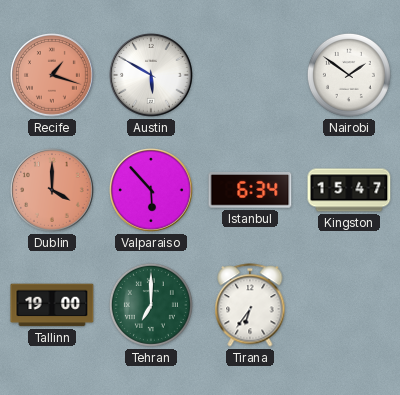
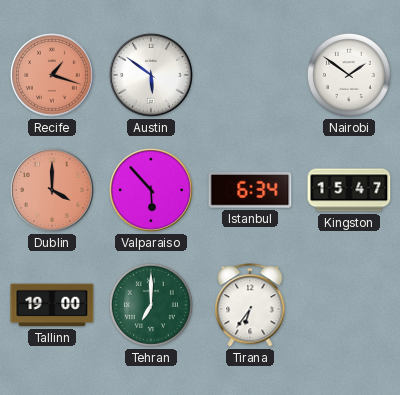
Austin: 5:50 -> 5:51
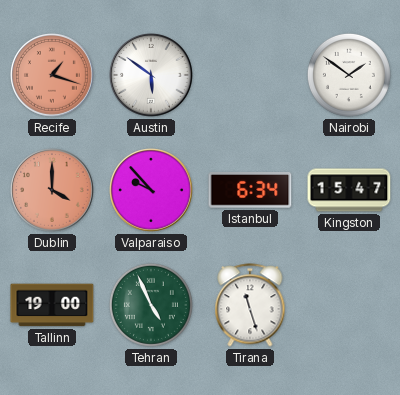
Valparaiso: 5:53 -> 9:53
Tehran: 7:00 -> 4:56
Tirana: 6:36 -> 11:27
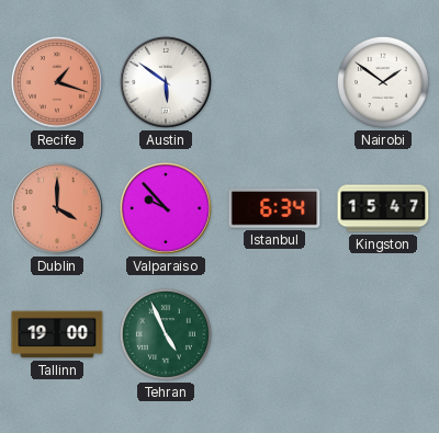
Tirana: 11:27 -> none
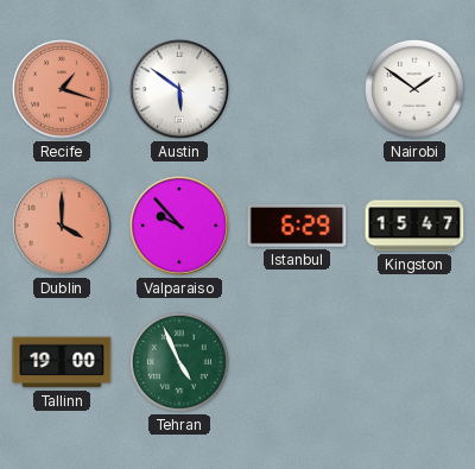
Istanbul: 6:34 -> 6:29
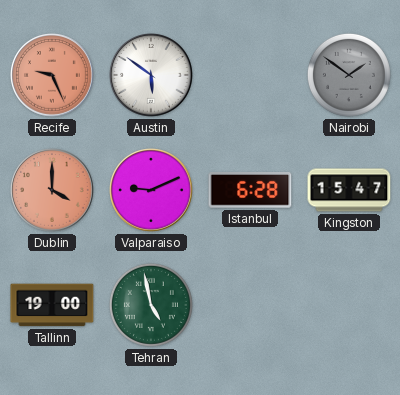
Recife: 1:18 -> 9:26
Nairobi dial: white -> grey
Valparaiso: 9:53 -> 9:11
Istanbul: 6:29 -> 6:28
Tehran: 4:56 -> 4:58
